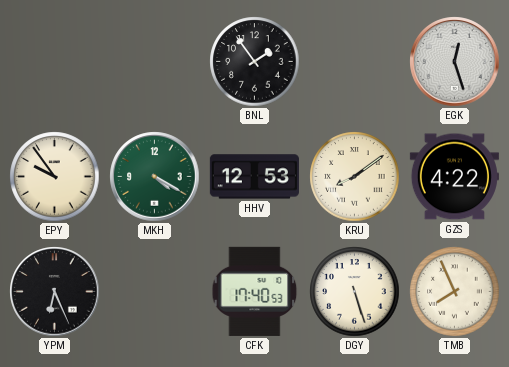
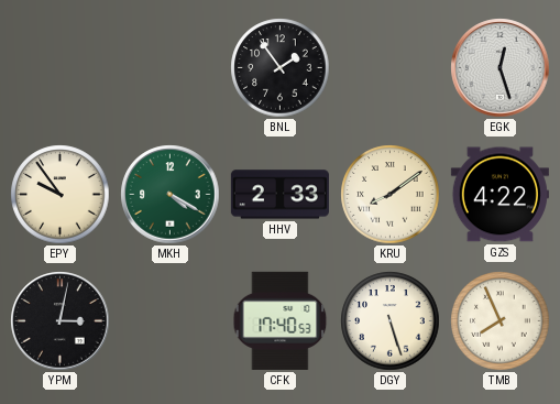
HHV: 12:53 -> 2:33
YPM: 6:26 -> 3:02
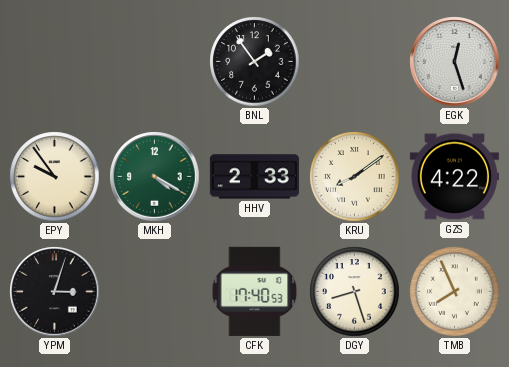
YPM: 3:02 -> 3:03
DGY: 5:27 -> 8:27
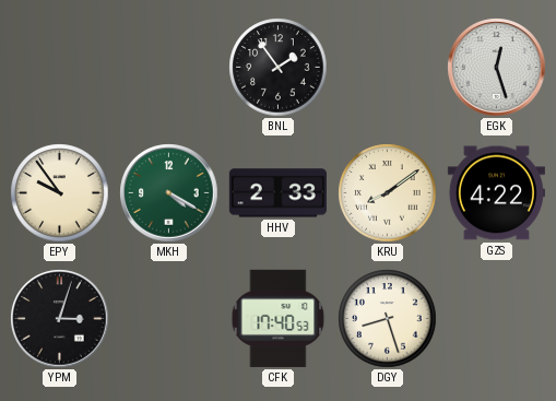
TMB: 7:56 -> none
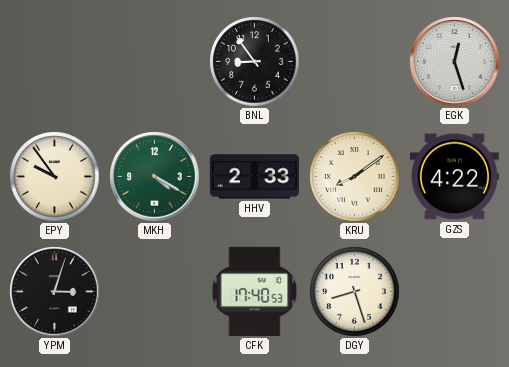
BNL: 1:54 -> 8:54
